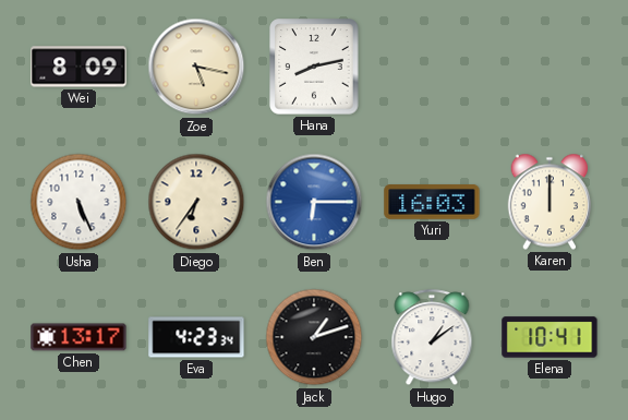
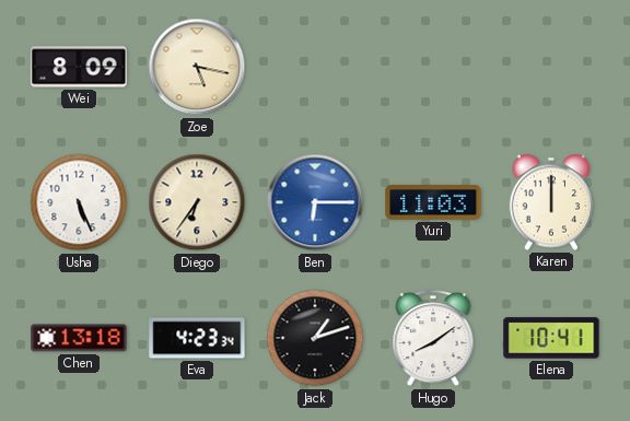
Hana: 8:13 -> none
Yuri: 16:03 -> 11:03
Chen: 13:17 -> 13:18
Hugo: 1:09 -> 8:09
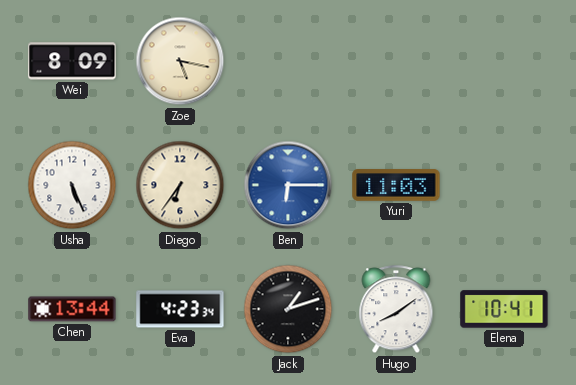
Karen: 12:00 -> none
Chen: 13:18 -> 13:44
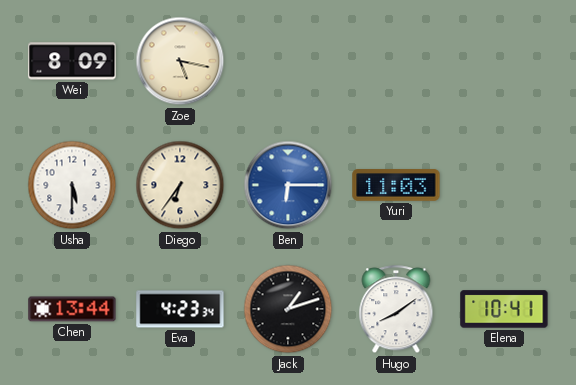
Usha: 5:26 -> 5:30
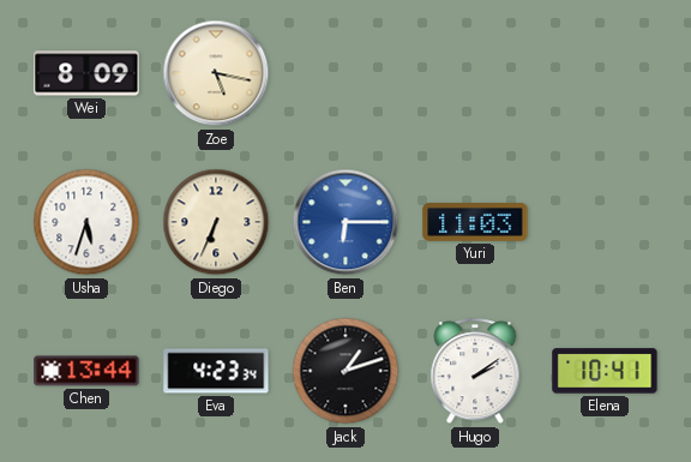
Usha: 5:30 -> 5:33
Diego: 6:36 -> 6:34
Hugo: 8:09 -> 2:09
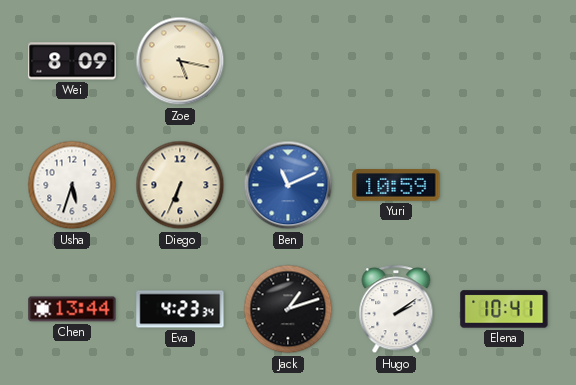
Ben: 6:15 -> 11:11
Yuri: 11:03 -> 10:59
